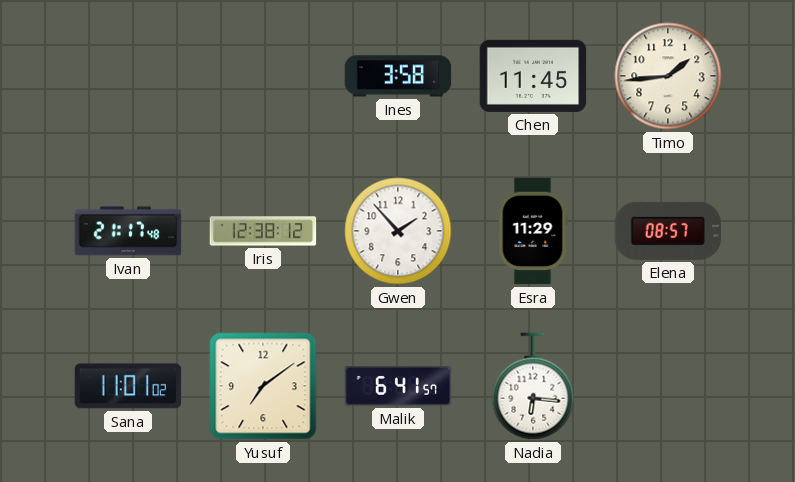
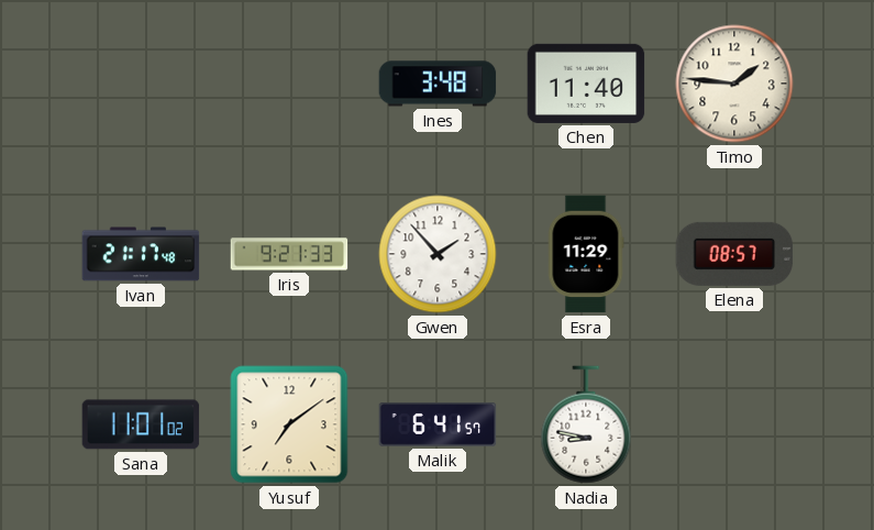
Ines: 3:58 -> 3:48
Chen: 11:45 -> 11:40
Timo: 1:44 -> 1:46
Iris: 12:38 -> 9:21
Nadia: 6:16 -> 8:47
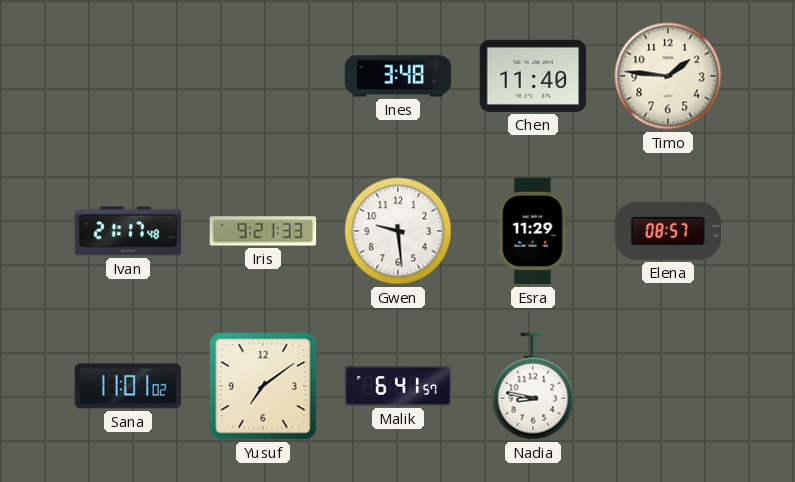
Gwen: 1:53 -> 9:29
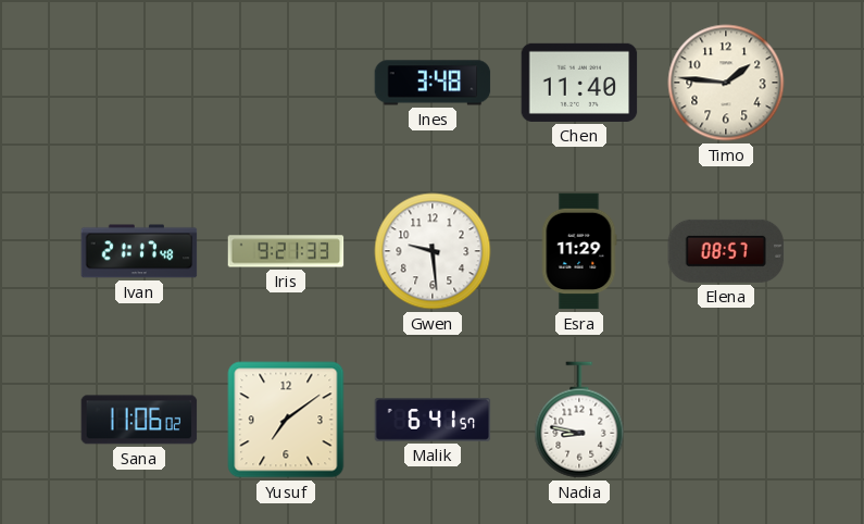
Sana: 11:01 -> 11:06
